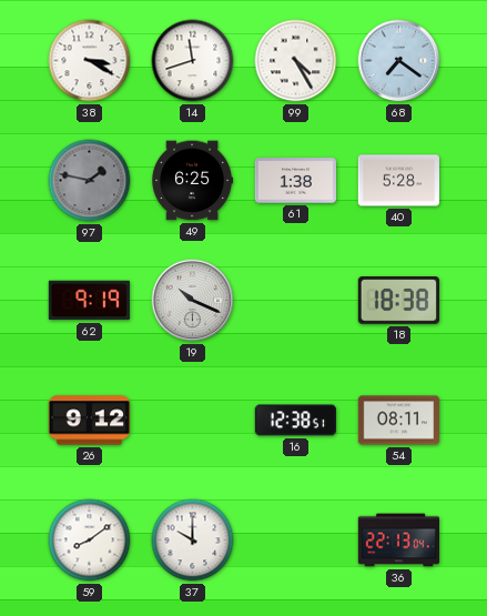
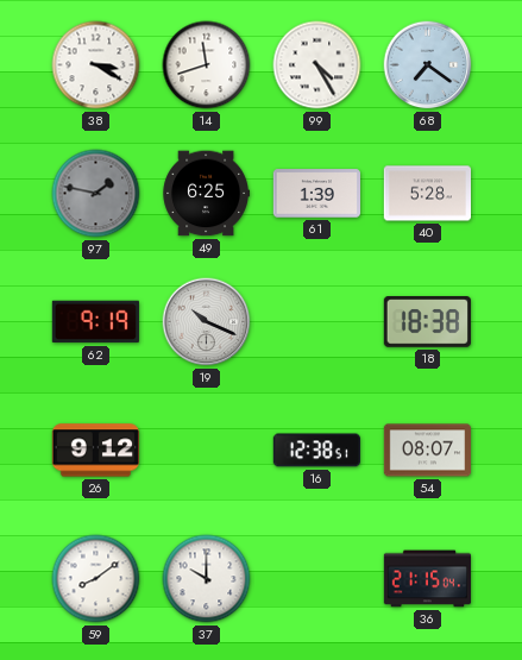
61: 1:38 -> 1:39
54: 08:11 -> 08:07
36: 22:13 -> 21:15
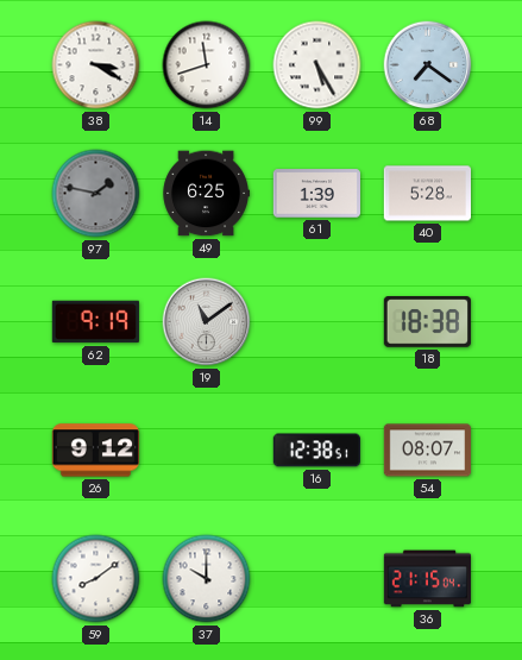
99: 4:25 -> 5:25
19: 10:19 -> 11:09
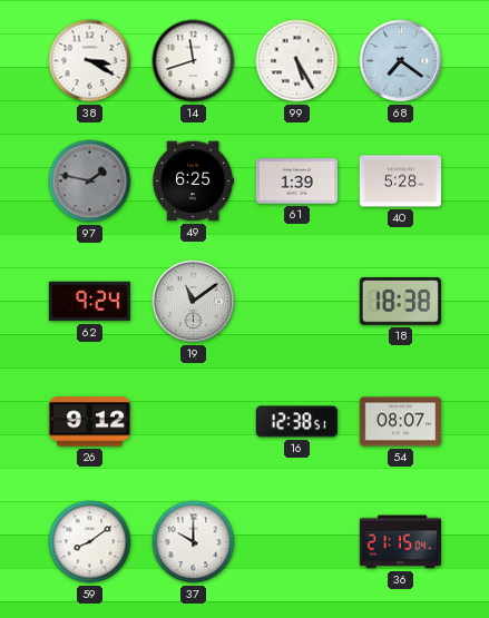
62: 9:19 -> 9:24
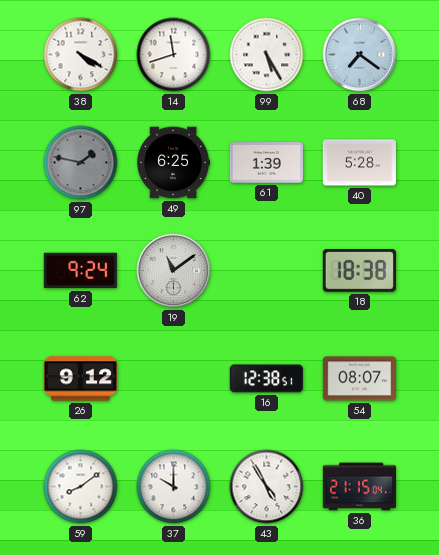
38: 3:20 -> 4:20
43: none -> 4:55
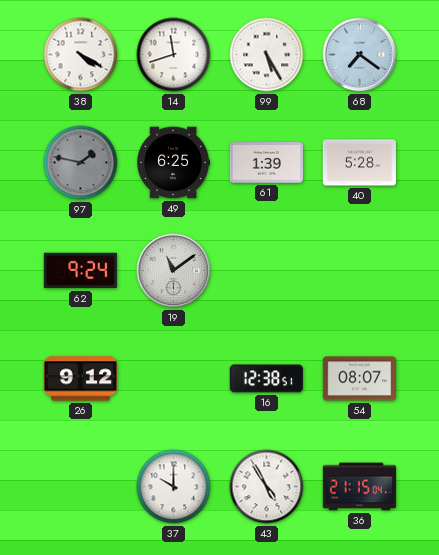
18: 18:38 -> none
59: 8:09 -> none
